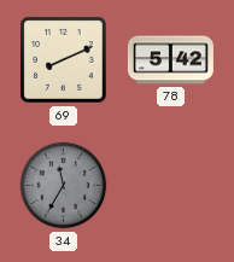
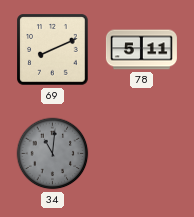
78: 5:42 -> 5:11
34: 11:35 -> 11:01
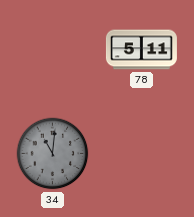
69: 8:11 -> none
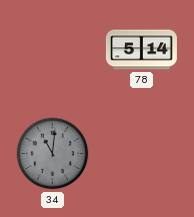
78: 5:11 -> 5:14
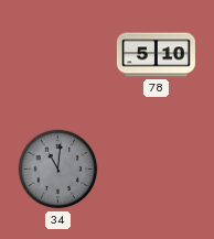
78: 5:14 -> 5:10
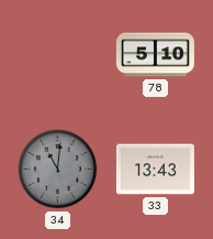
33: none -> 13:43
